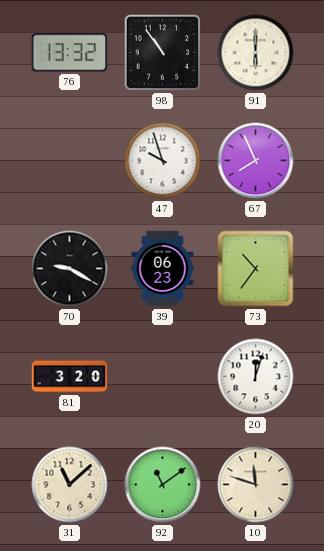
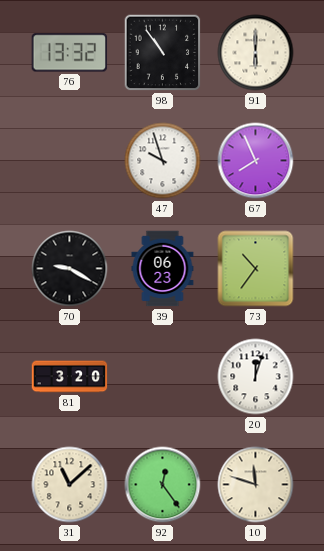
92: 11:09 -> 12:24
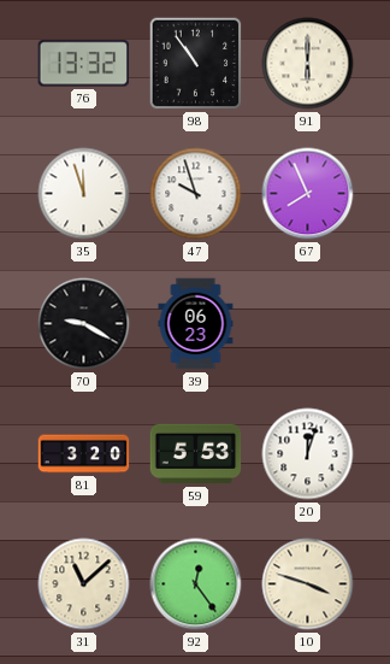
35: none -> 11:57
73: 10:36 -> none
59: none -> 5:53
10: 11:48 -> 3:48
